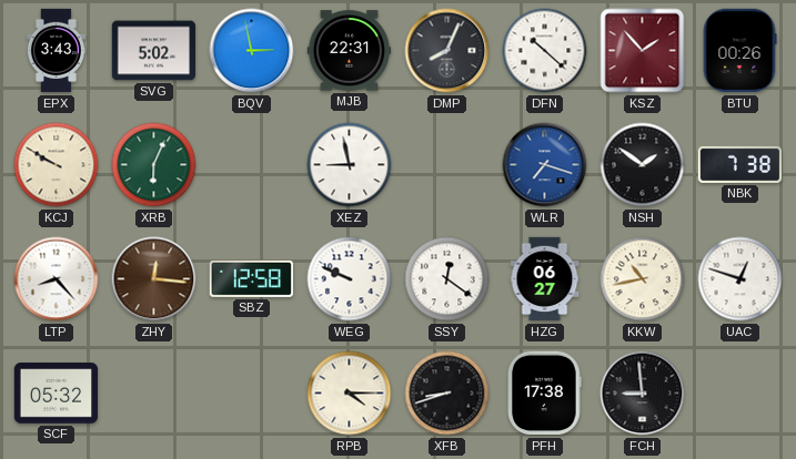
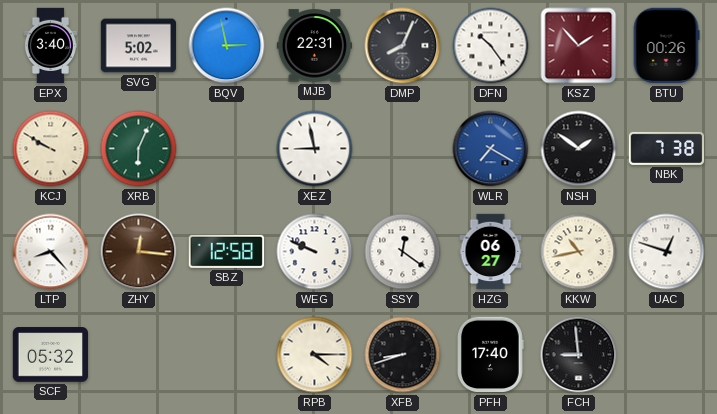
EPX: 3:43 -> 3:40
DFN: 10:22 -> 10:24
WLR: 7:18 -> 7:20
PFH: 17:38 -> 17:40
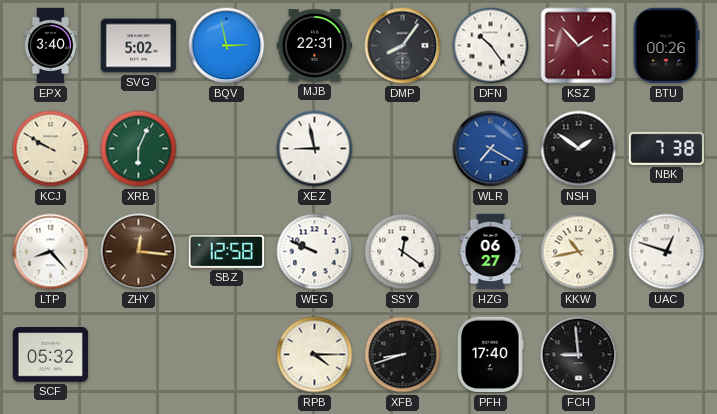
DMP: 8:04 -> 8:06
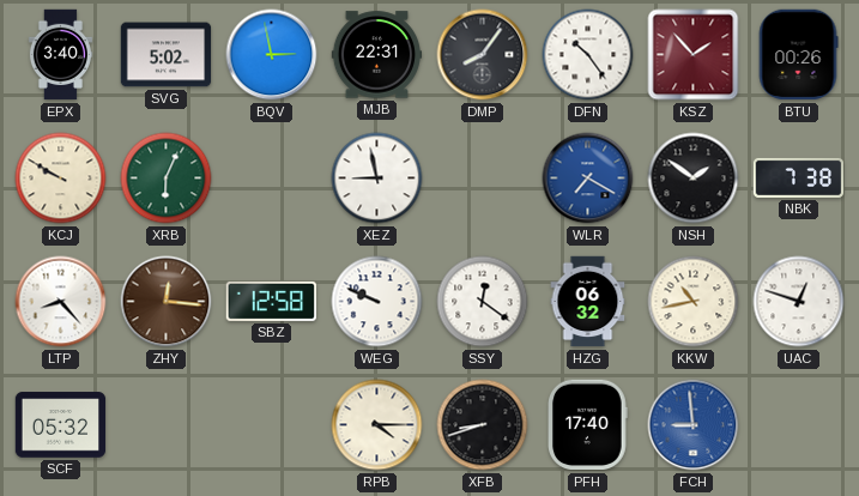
HZG: 06:27 -> 06:32
FCH dial: black -> blue
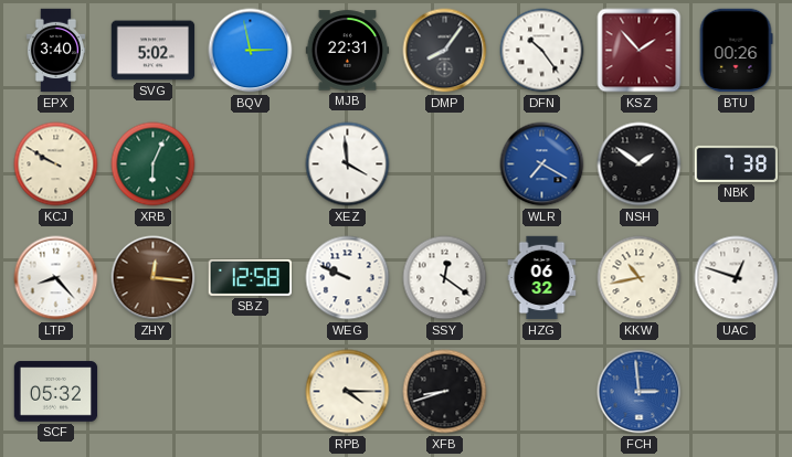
XEZ: 8:58 -> 3:59
PFH: 17:40 -> none
FCH: 8:59 -> 2:59
